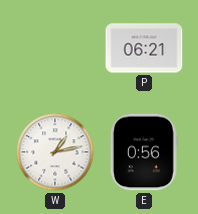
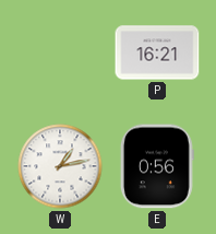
P: 06:21 -> 16:21
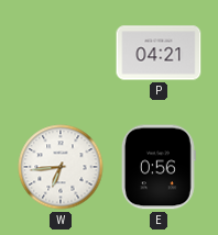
P: 16:21 -> 04:21
W: 1:13 -> 6:44
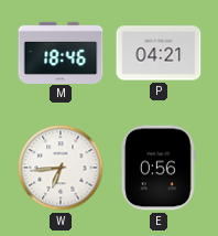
M: none -> 18:46
